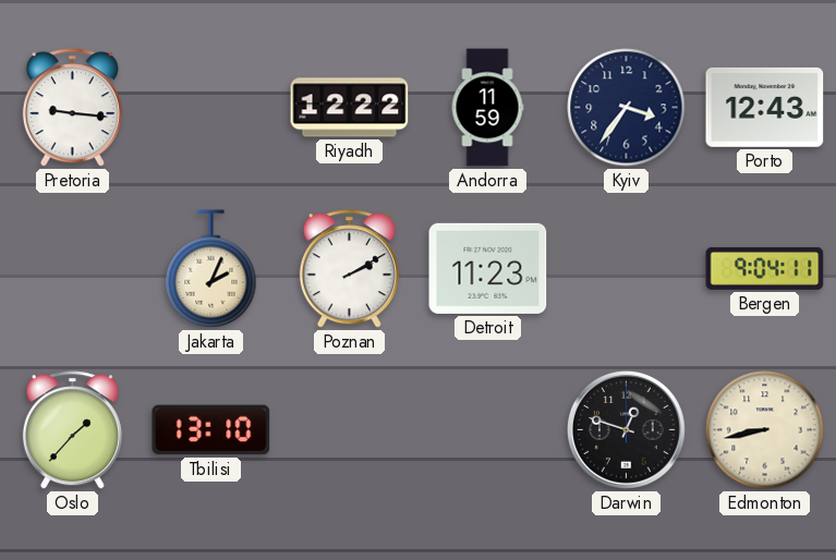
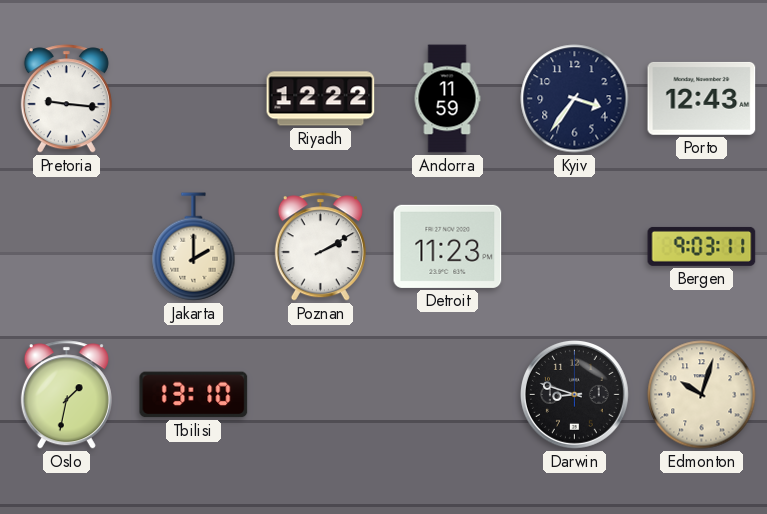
Jakarta: 2:04 -> 2:00
Bergen: 9:04 -> 9:03
Oslo: 1:37 -> 1:32
Darwin: 12:48 -> 8:48
Edmonton: 8:43 -> 10:03
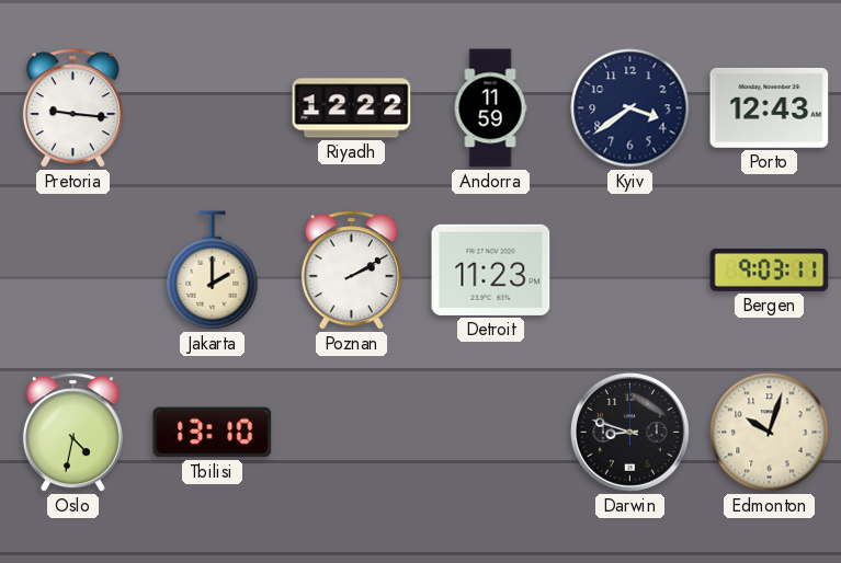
Kyiv: 3:36 -> 3:39
Oslo: 1:32 -> 4:32
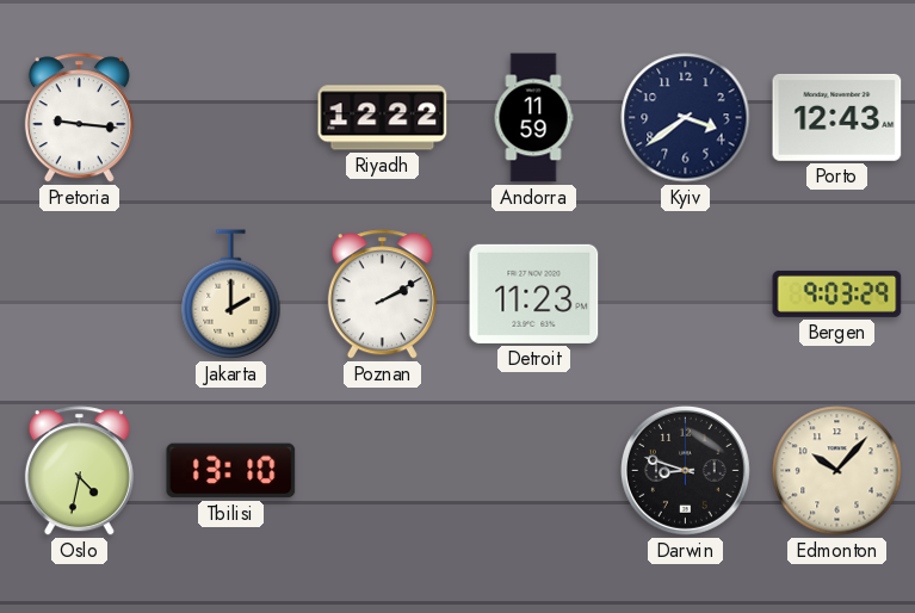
Bergen: 9:03:11 -> 9:03:29
Edmonton: 10:03 -> 10:07
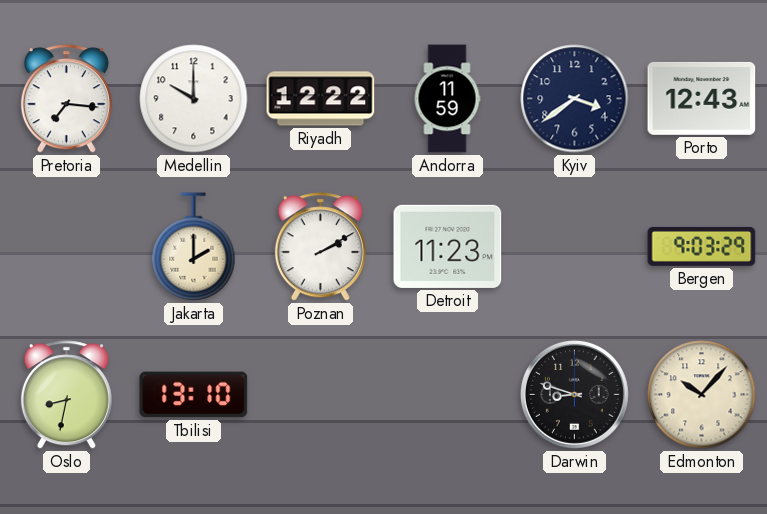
Pretoria: 9:16 -> 7:16
Medellin: none -> 10:00
Oslo: 4:32 -> 8:32
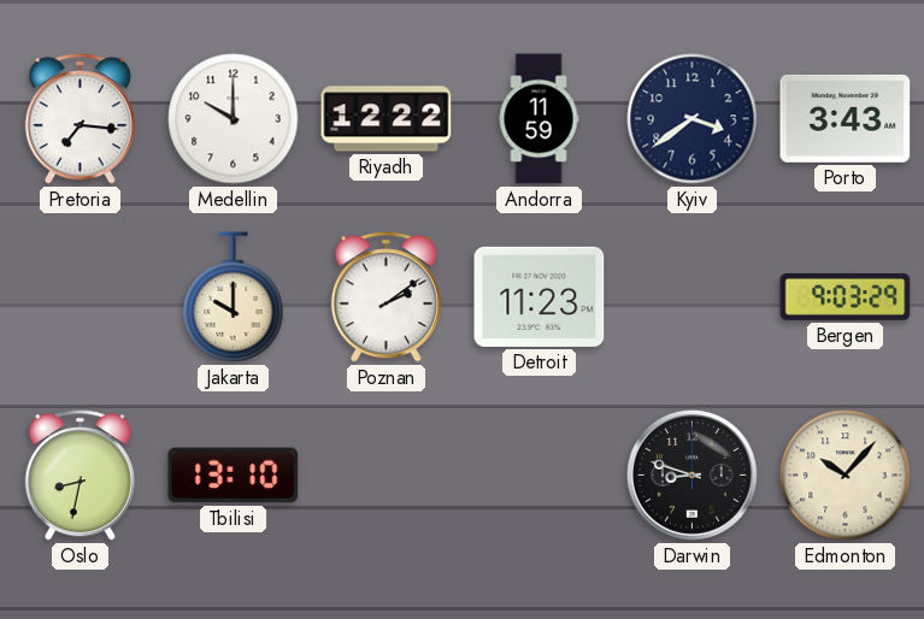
Porto: 12:43 -> 3:43
Jakarta: 2:00 -> 10:00
Poznan: 2:10 -> 2:09
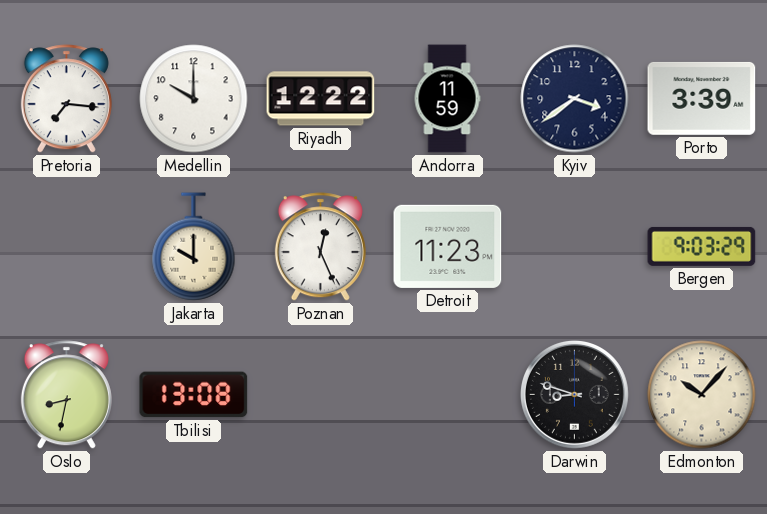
Porto: 3:43 -> 3:39
Poznan: 2:09 -> 12:26
Tbilisi: 13:10 -> 13:08
